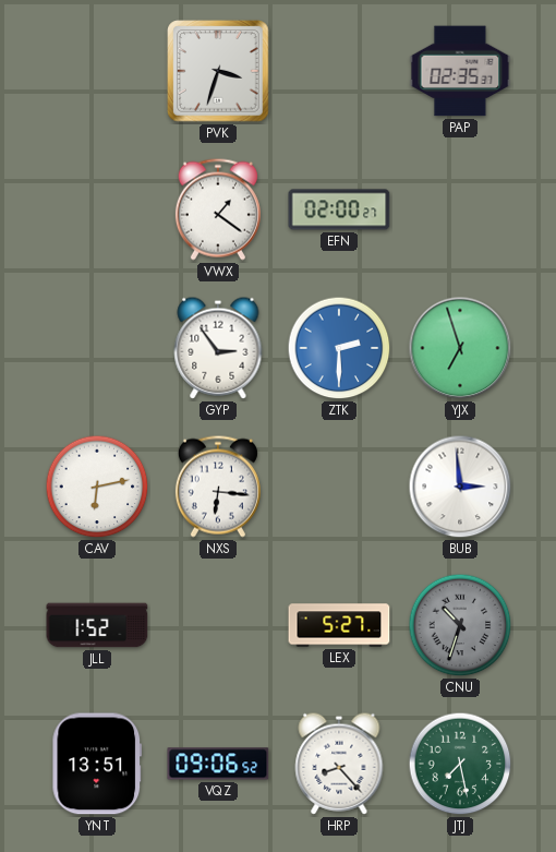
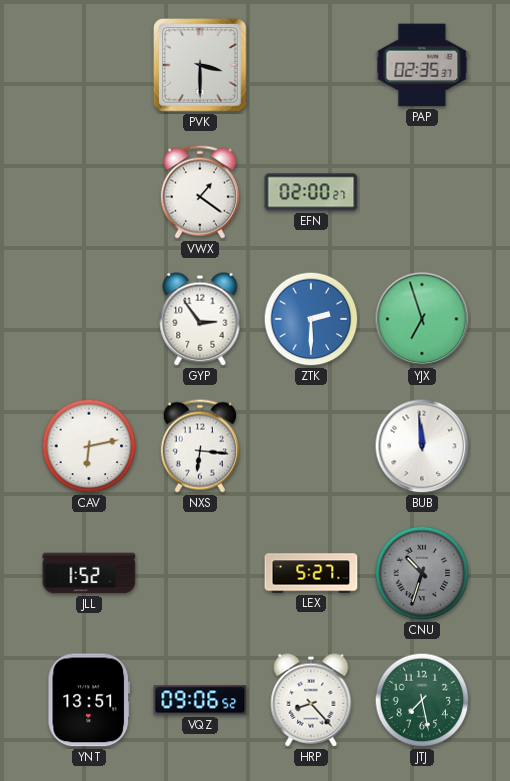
PVK: 3:33 -> 3:30
BUB: 2:59 -> 11:59
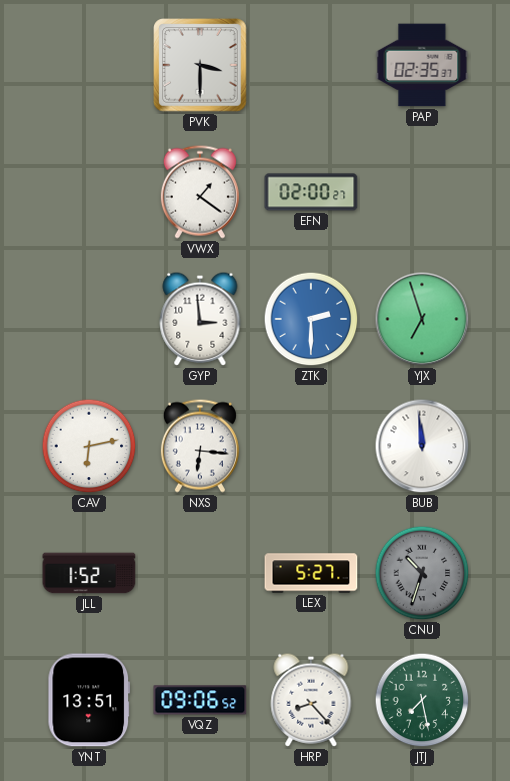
GYP: 2:54 -> 2:59
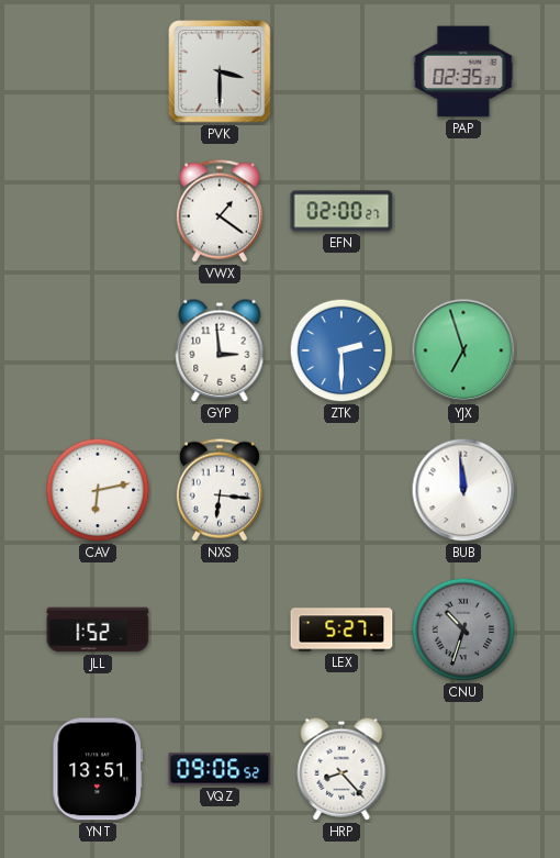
JTJ: 7:28 -> none
